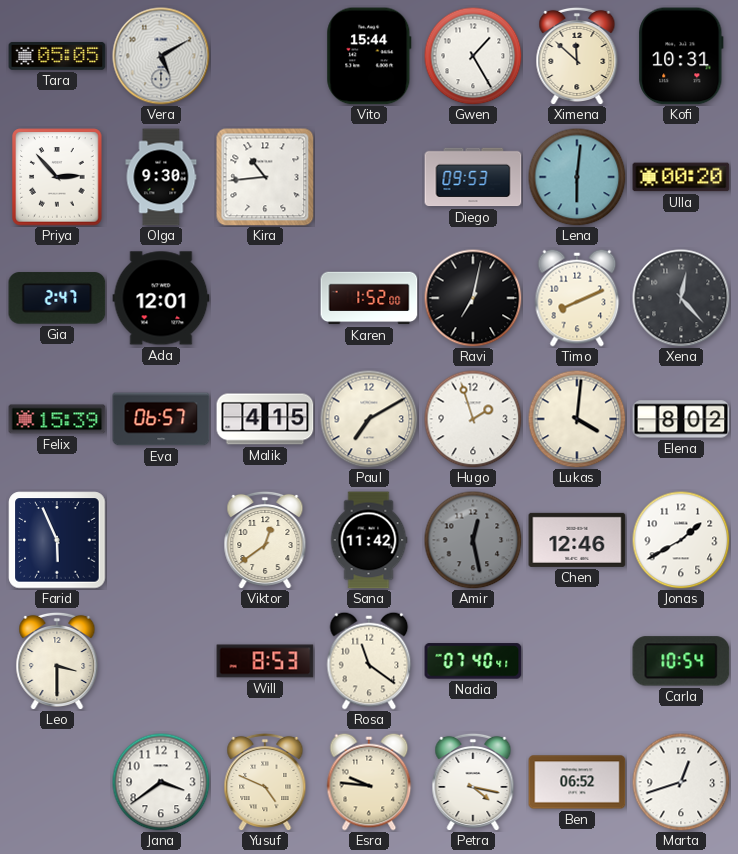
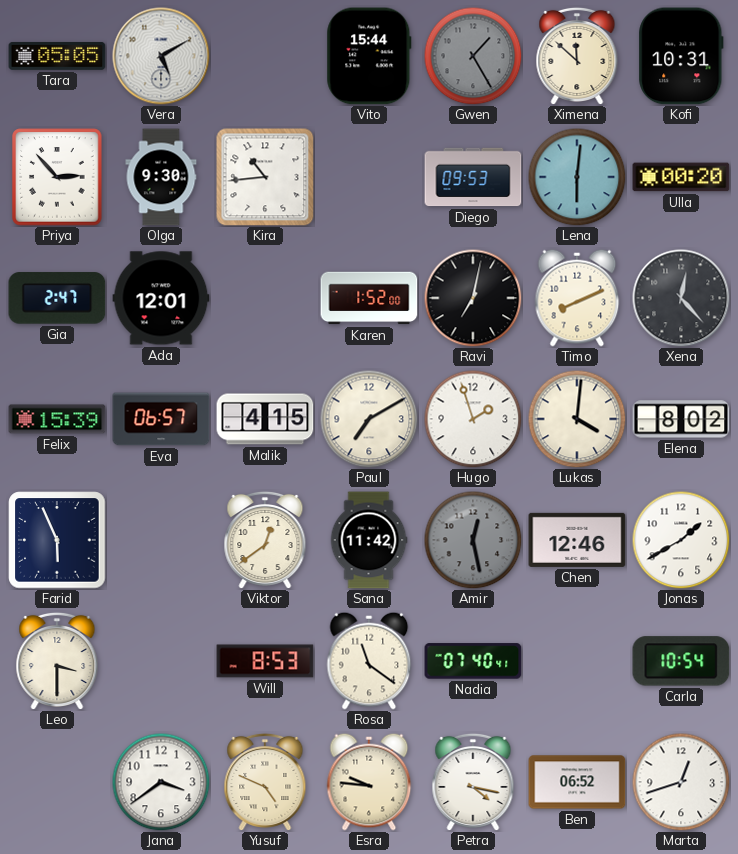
Gwen dial: white -> grey
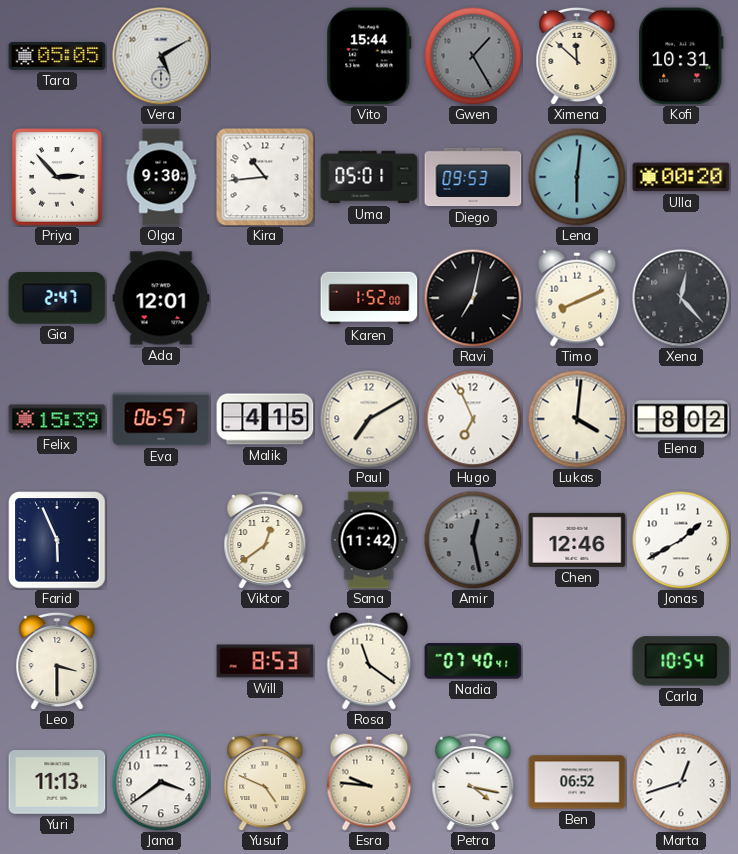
Uma: none -> 05:01
Hugo: 1:57 -> 6:56
Yuri: none -> 11:13
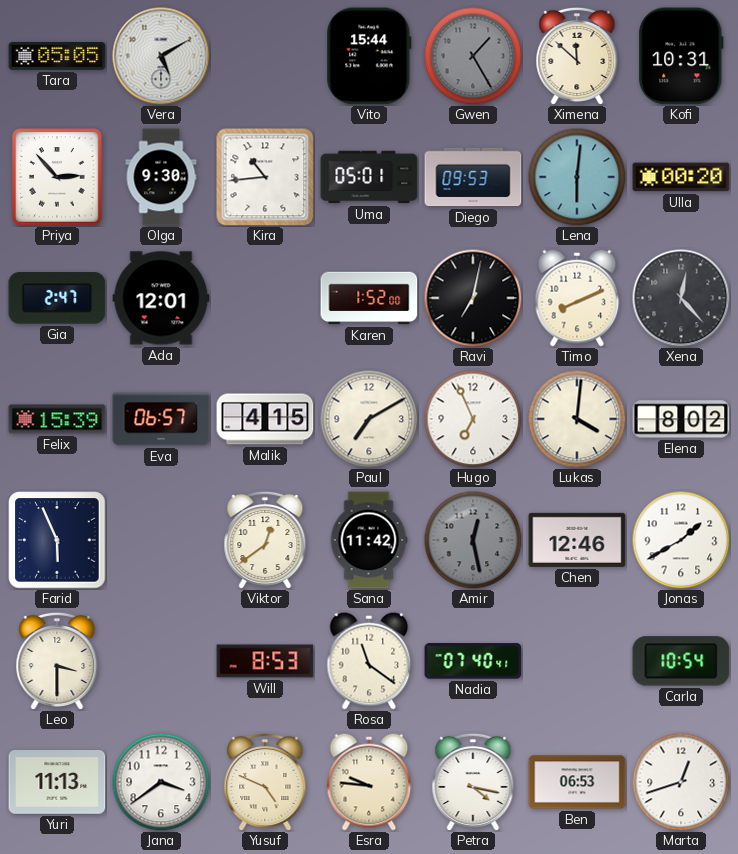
Ben: 06:52 -> 06:53
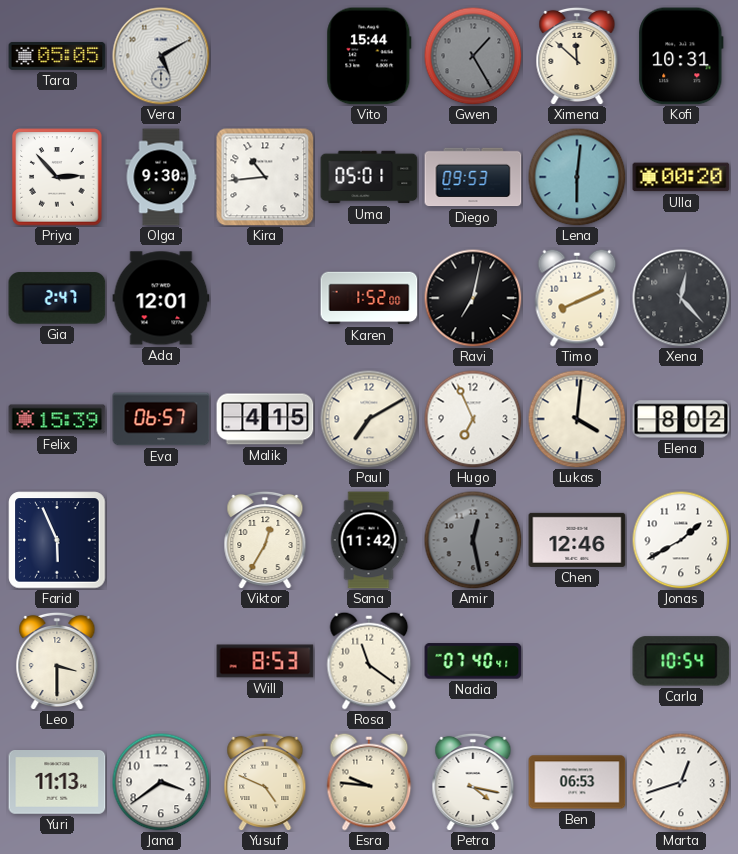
Viktor: 12:39 -> 12:35
